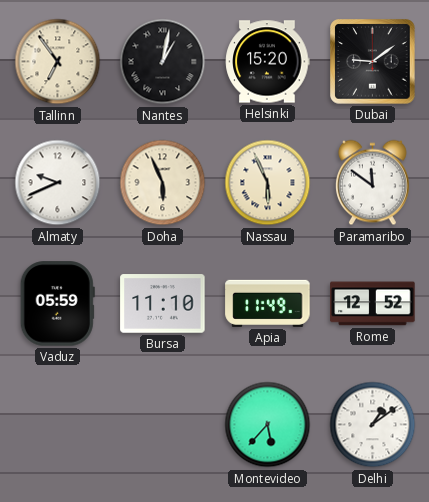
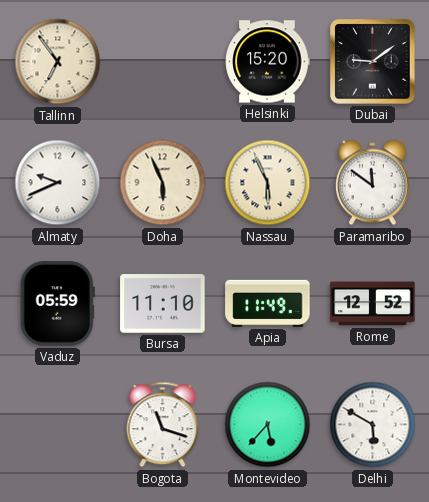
Nantes: 1:02 -> none
Bogota: none -> 11:18
Delhi: 1:09 -> 5:50
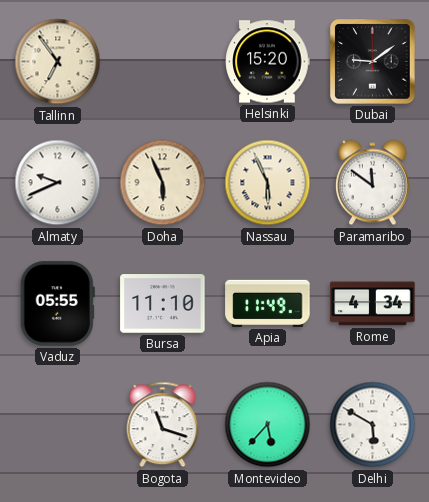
Vaduz: 05:59 -> 05:55
Rome: 12:52 -> 4:34
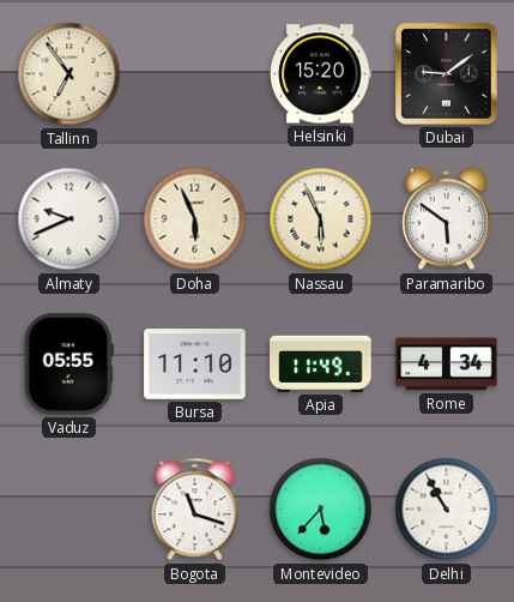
Paramaribo: 11:51 -> 5:51
Delhi: 5:50 -> 10:55
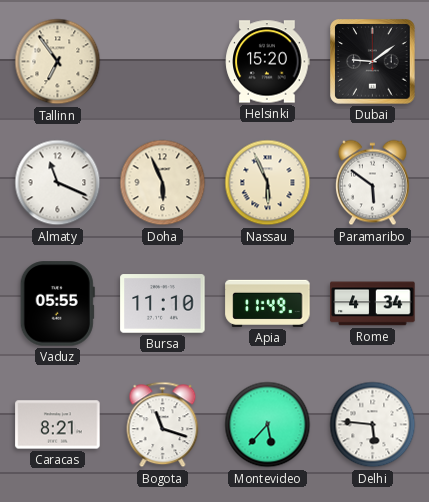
Almaty: 9:41 -> 11:19
Caracas: none -> 8:21
Delhi: 10:55 -> 5:46
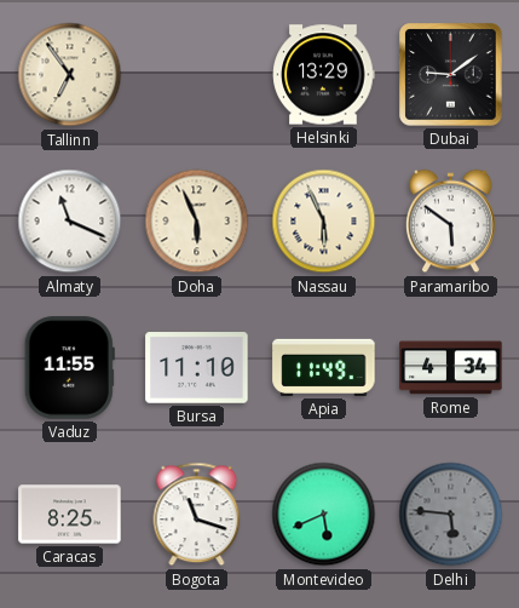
Helsinki: 15:20 -> 13:29
Vaduz: 05:55 -> 11:55
Caracas: 8:21 -> 8:25
Montevideo: 5:37 -> 5:41
Delhi dial: white -> grey
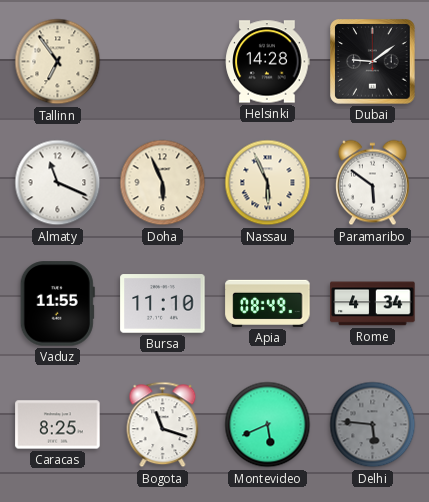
Helsinki: 13:29 -> 14:28
Apia: 11:49 -> 08:49
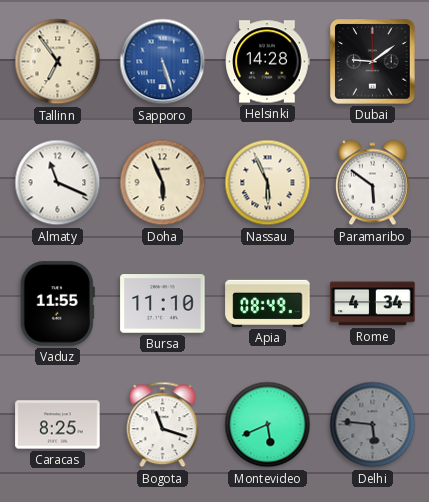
Sapporo: none -> 5:27
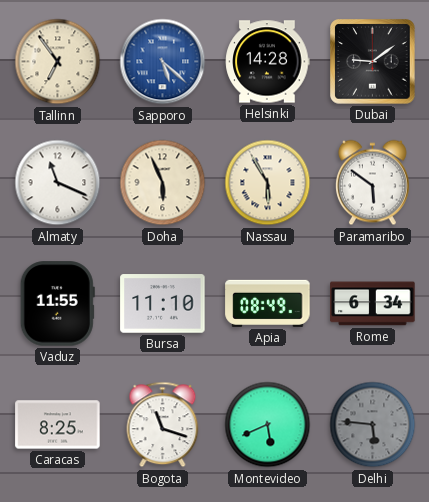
Sapporo: 5:27 -> 5:22
Nassau: 5:56 -> 5:55
Rome: 4:34 -> 6:34
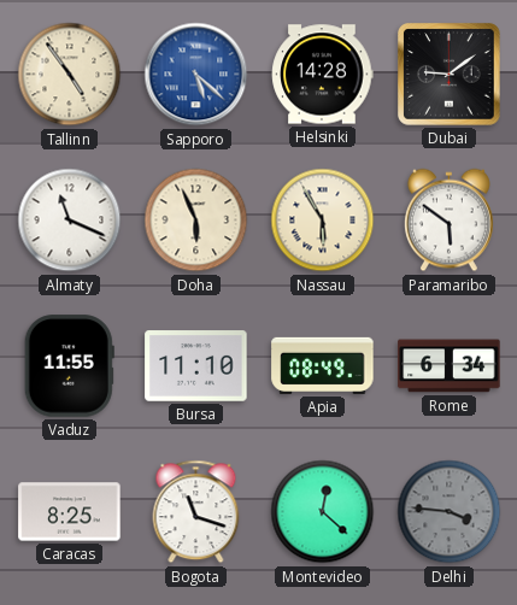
Tallinn: 6:54 -> 4:54
Montevideo: 5:41 -> 12:22
Delhi: 5:46 -> 3:46
